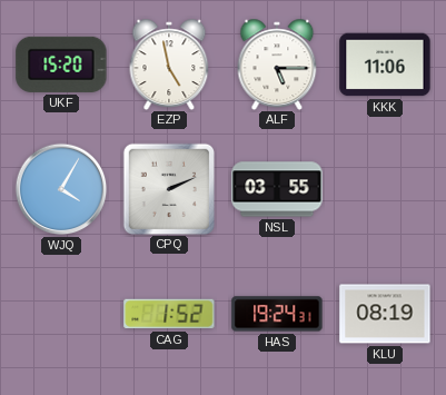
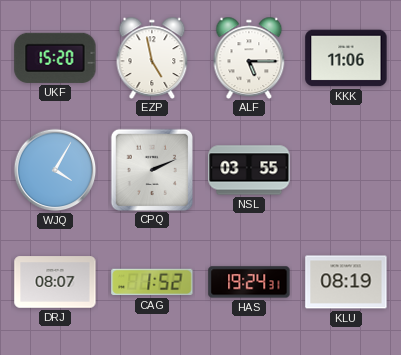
DRJ: none -> 08:07
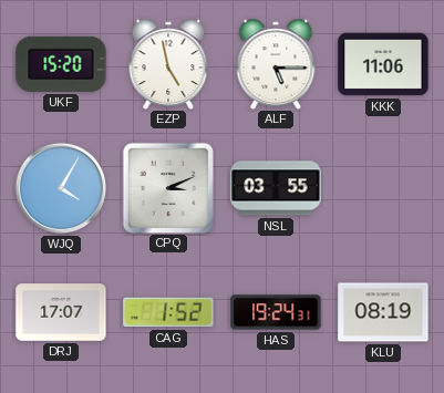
CPQ: 2:11 -> 3:11
DRJ: 08:07 -> 17:07
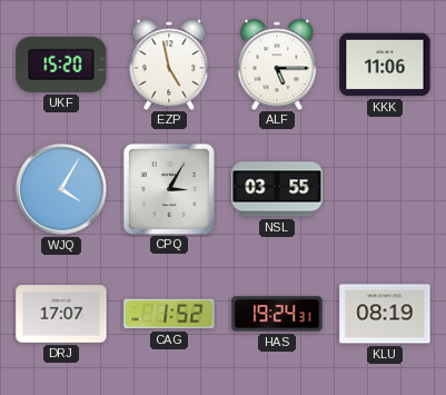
CPQ: 3:11 -> 3:05
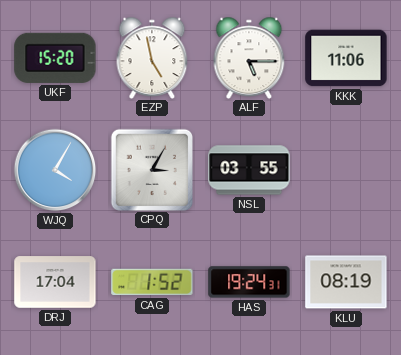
DRJ: 17:07 -> 17:04
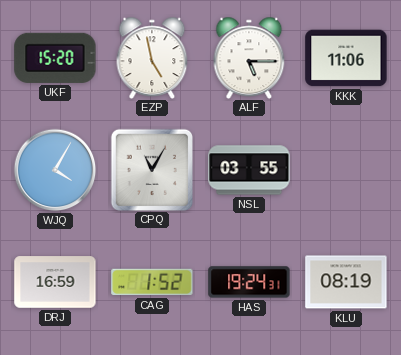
CPQ: 3:05 -> 11:05
DRJ: 17:04 -> 16:59
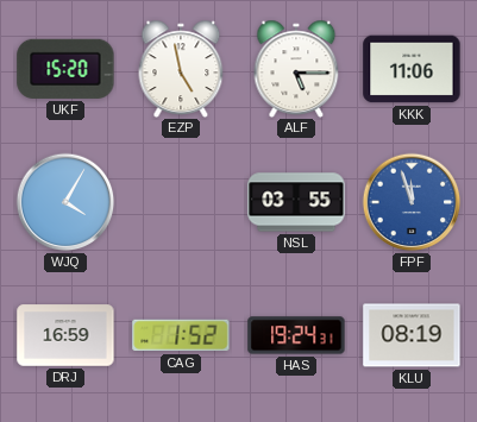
CPQ: 11:05 -> none
FPF: none -> 11:57
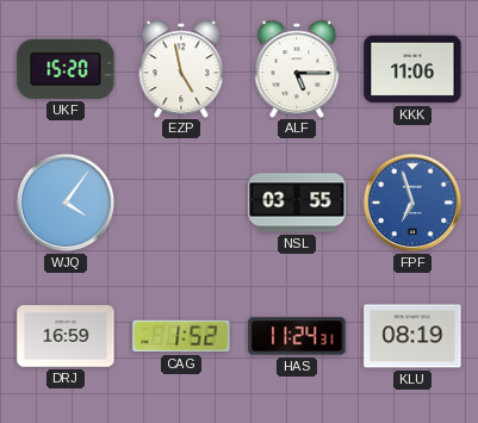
WJQ: 4:05 -> 4:06
FPF: 11:57 -> 6:57
HAS: 19:24 -> 11:24
